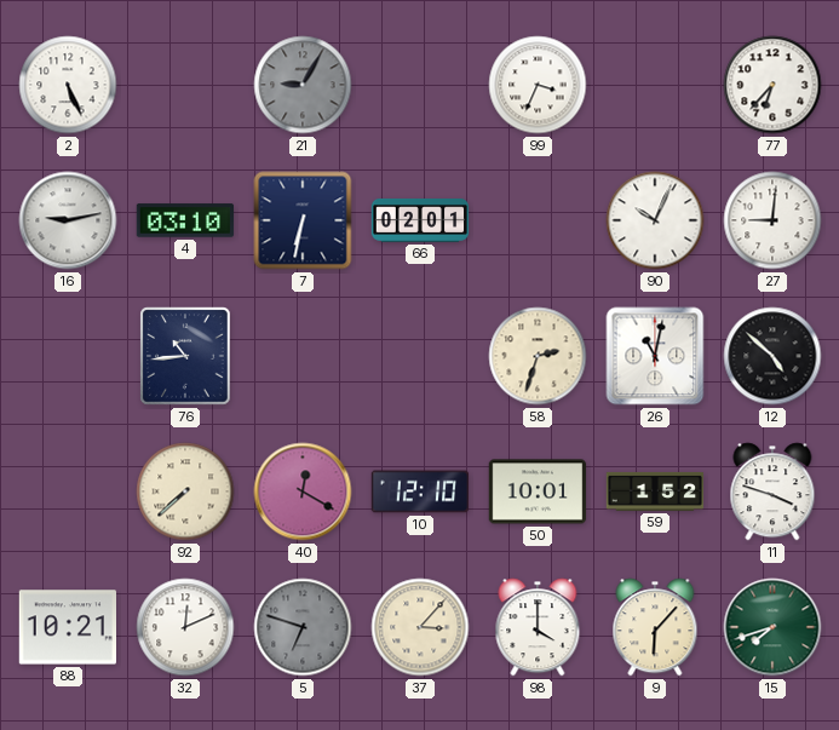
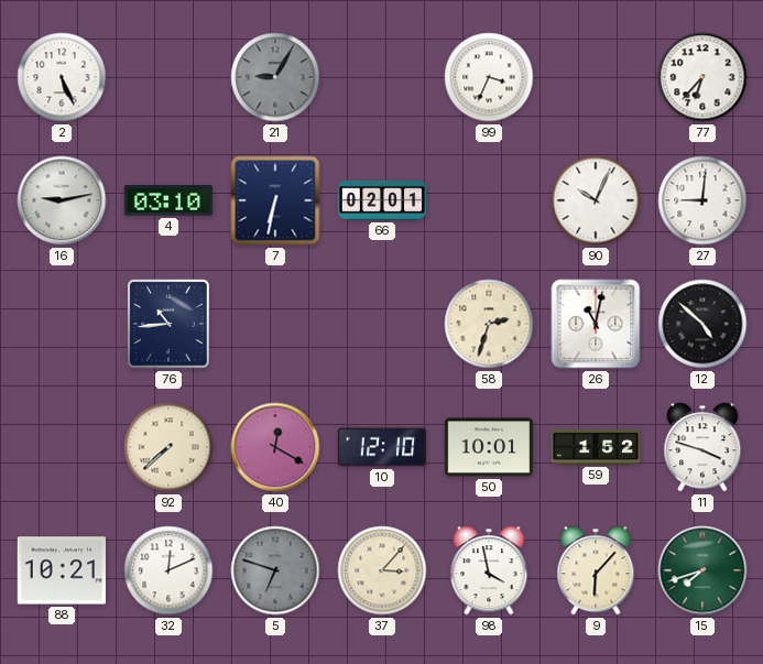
98: 4:00 -> 3:58
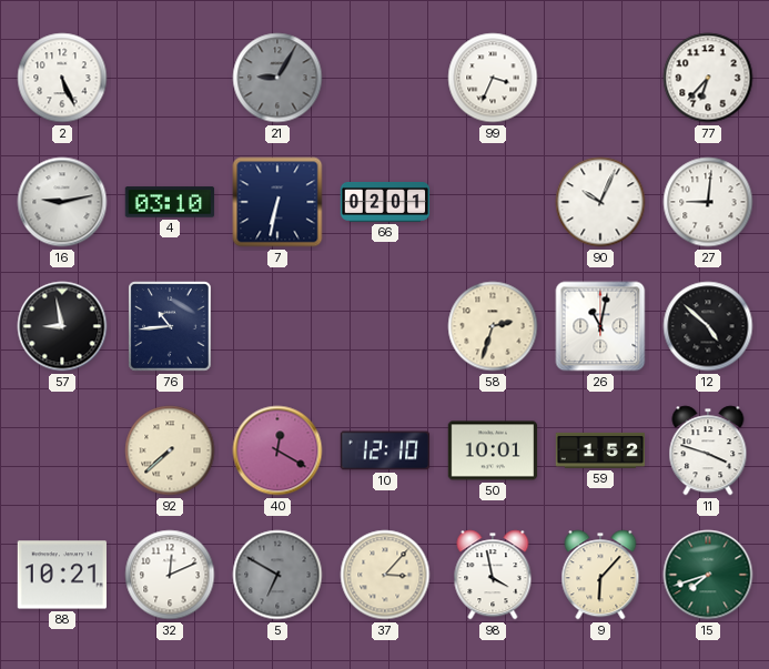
57: none -> 8:58
5: 6:48 -> 6:50
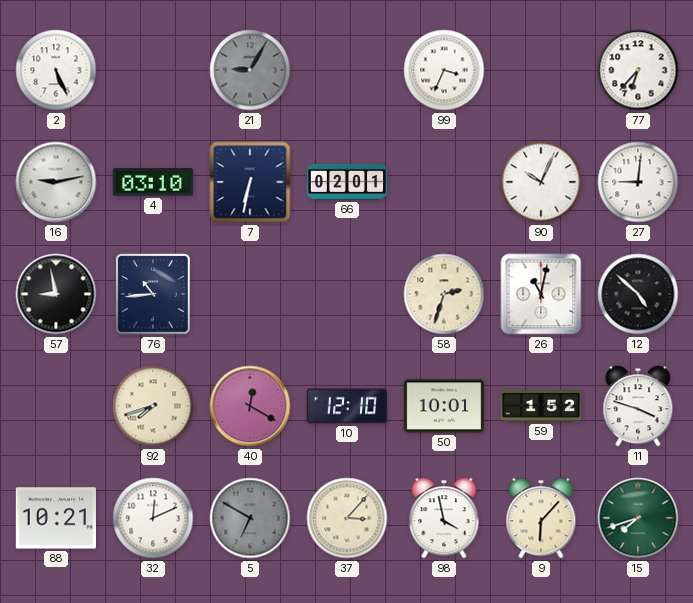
92: 7:38 -> 7:42
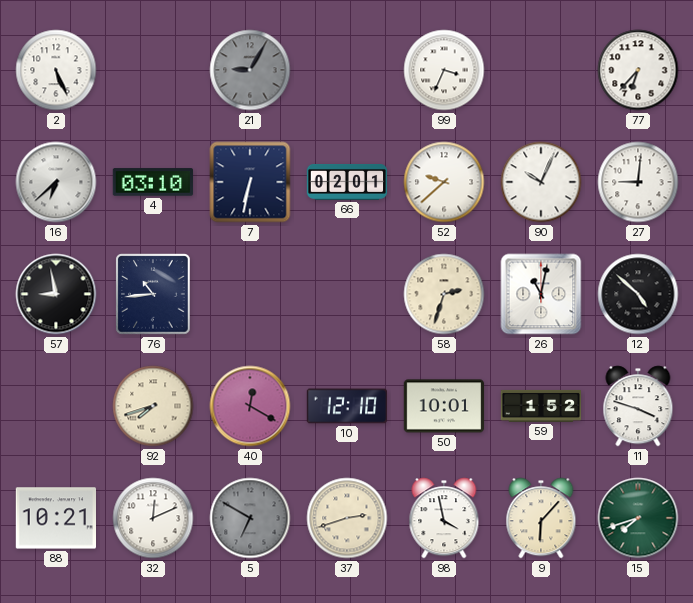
16: 9:13 -> 6:38
52: none -> 9:38
37: 3:07 -> 2:42
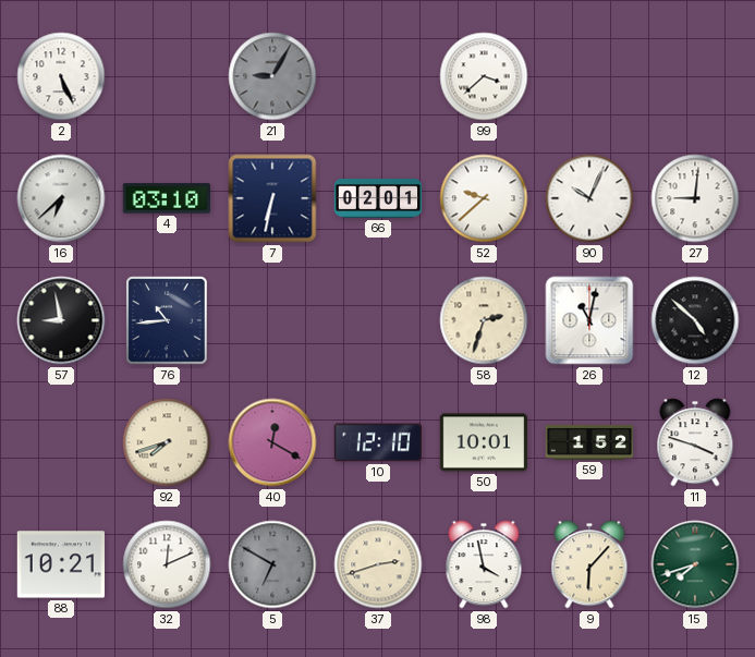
99: 3:34 -> 3:38
77: 6:37 -> none
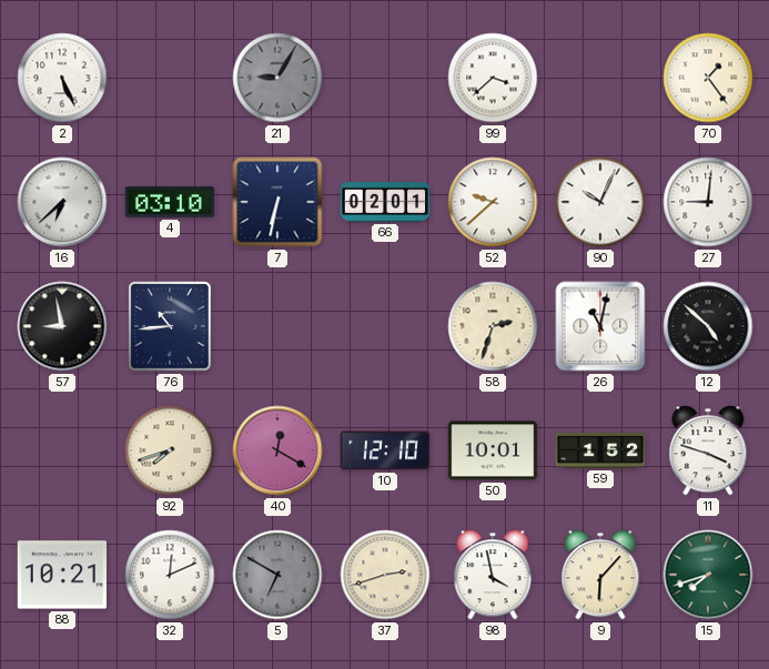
70: none -> 1:24
